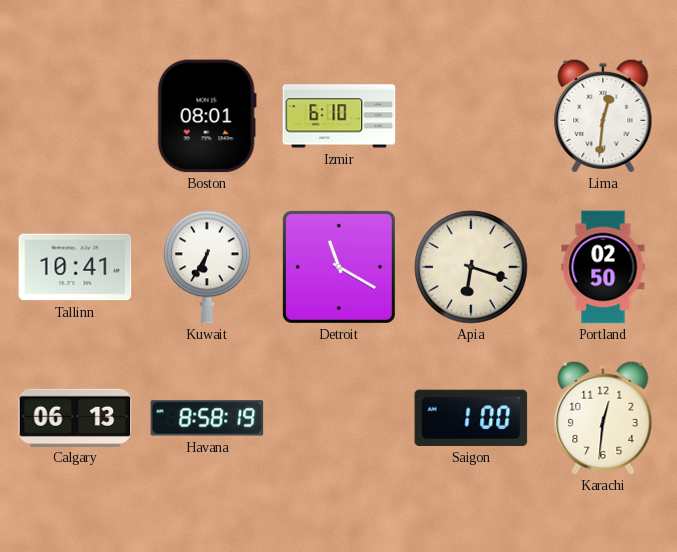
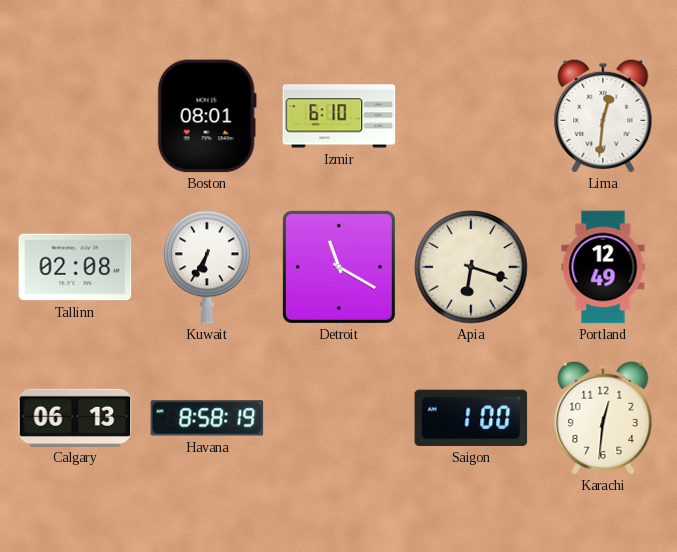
Tallinn: 10:41 -> 02:08
Portland: 02:50 -> 12:49
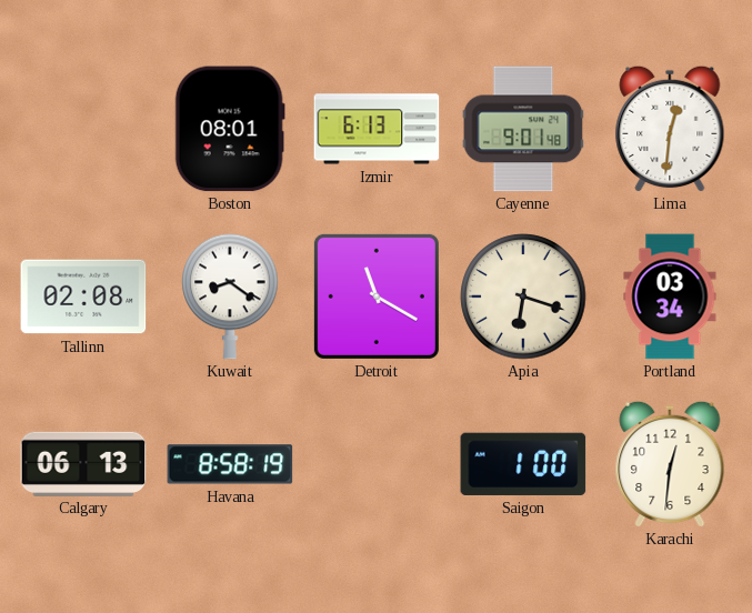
Izmir: 6:10 -> 6:13
Cayenne: none -> 9:01
Kuwait: 6:35 -> 8:21
Portland: 12:49 -> 03:34
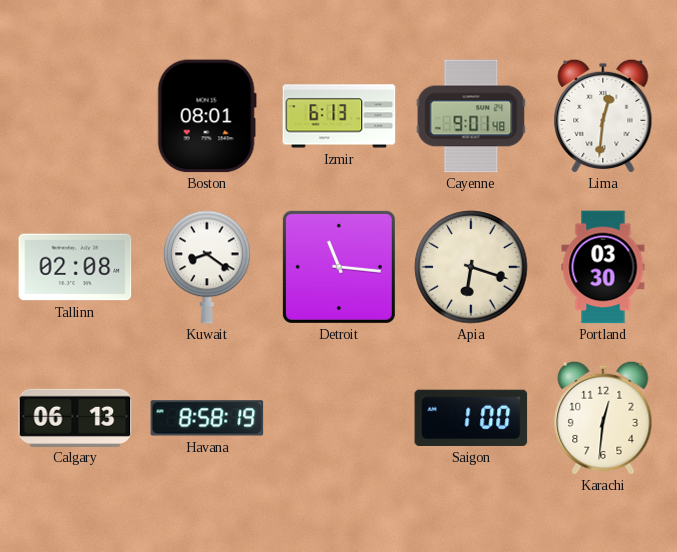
Detroit: 11:20 -> 11:16
Portland: 03:34 -> 03:30
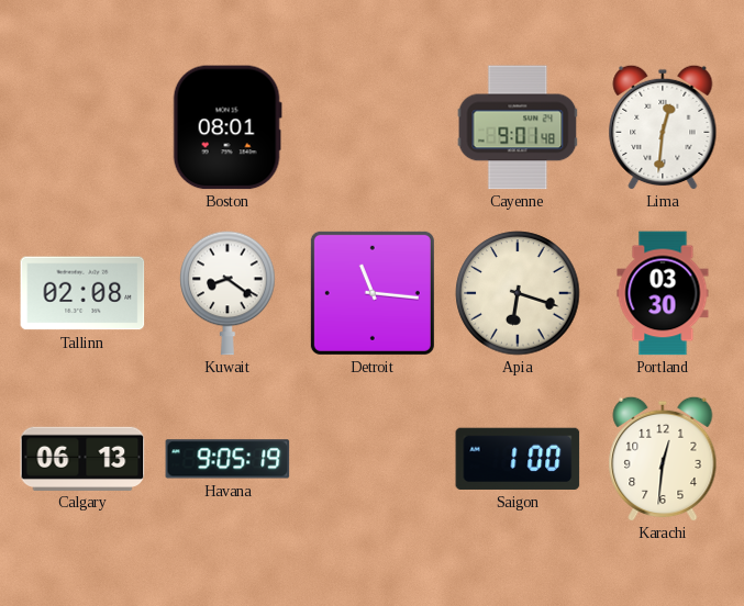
Izmir: 6:13 -> none
Havana: 8:58 -> 9:05
